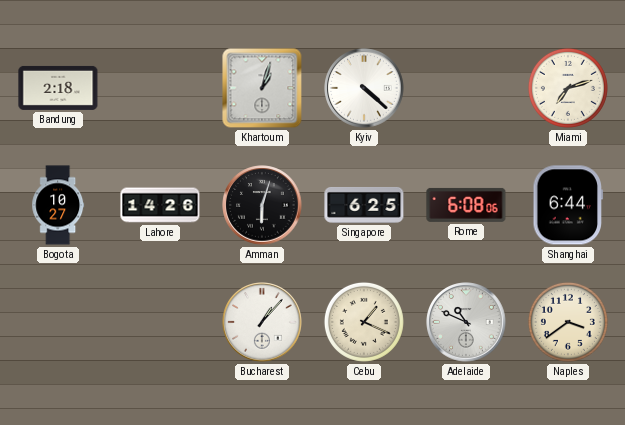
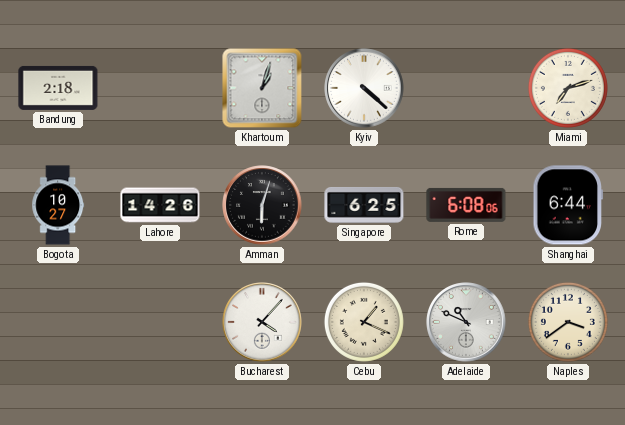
Bucharest: 1:07 -> 4:07
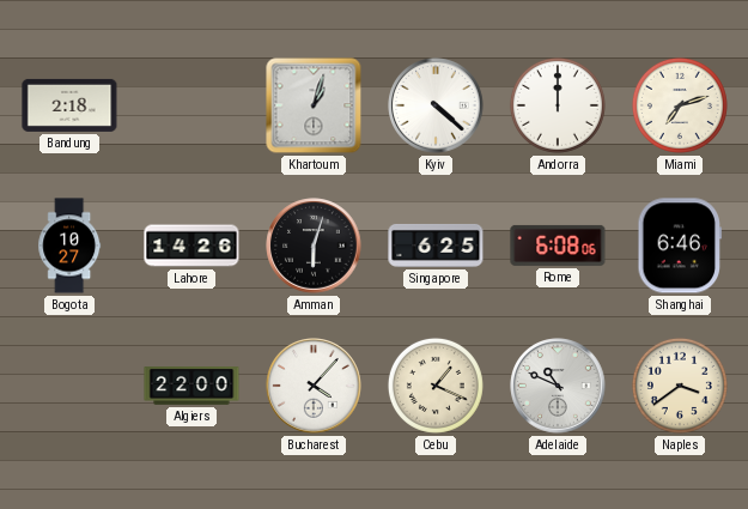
Andorra: none -> 12:00
Shanghai: 6:44 -> 6:46
Algiers: none -> 22:00
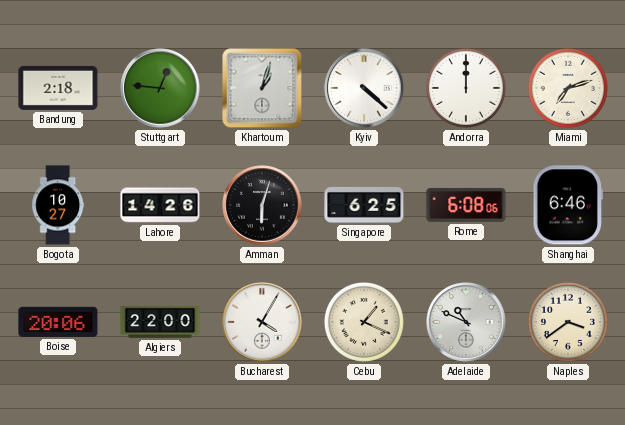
Stuttgart: none -> 12:46
Boise: none -> 20:06
Bucharest: 4:07 -> 4:05
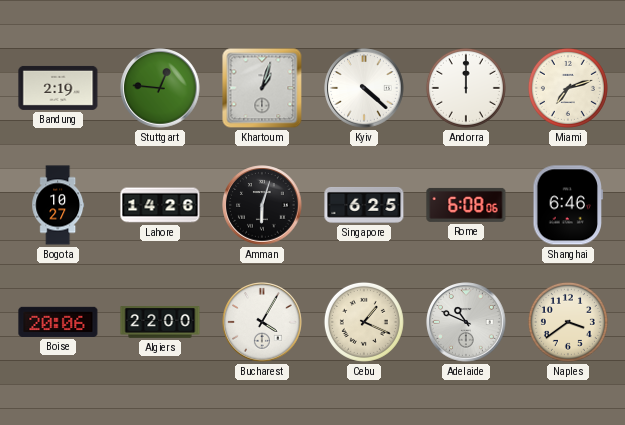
Bandung: 2:18 -> 2:19
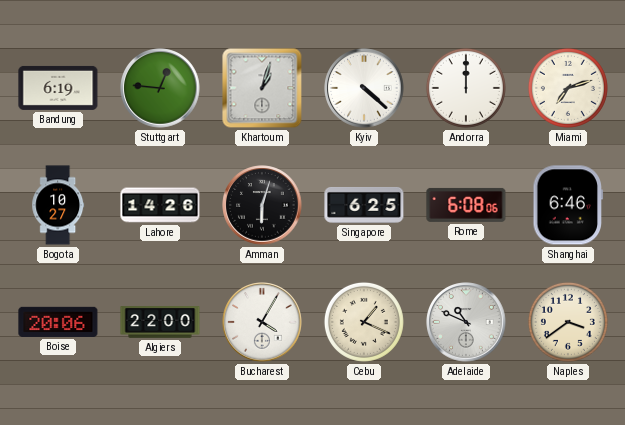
Bandung: 2:19 -> 6:19
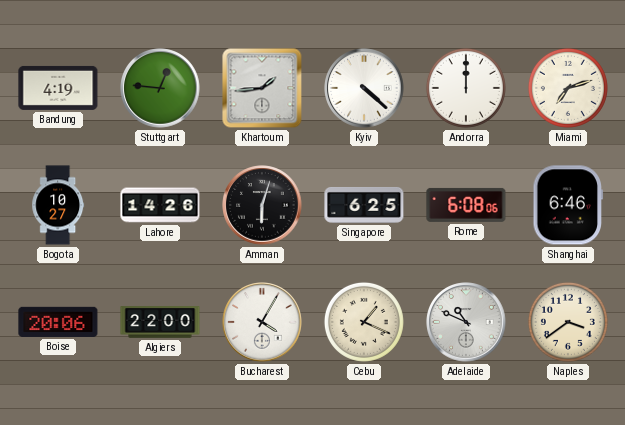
Bandung: 6:19 -> 4:19
Khartoum: 1:03 -> 1:44
